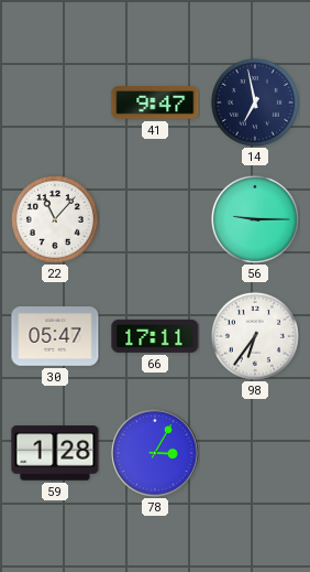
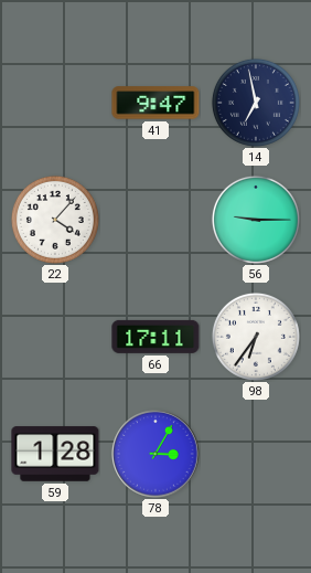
22: 11:07 -> 4:07
30: 05:47 -> none
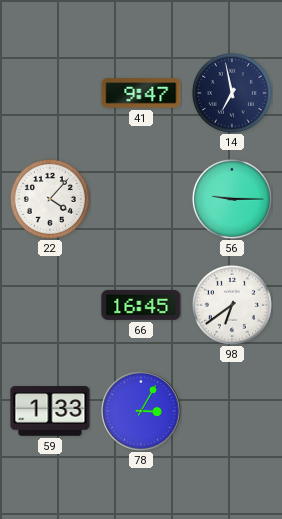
66: 17:11 -> 16:45
98: 6:36 -> 6:39
59: 1:28 -> 1:33
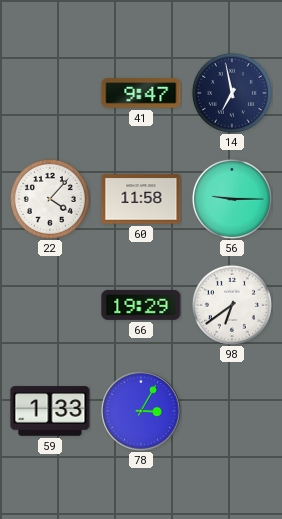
60: none -> 11:58
66: 16:45 -> 19:29
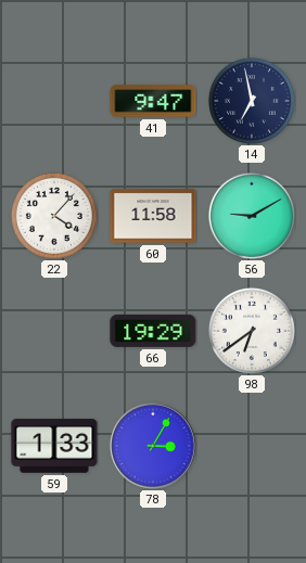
56: 9:15 -> 9:10
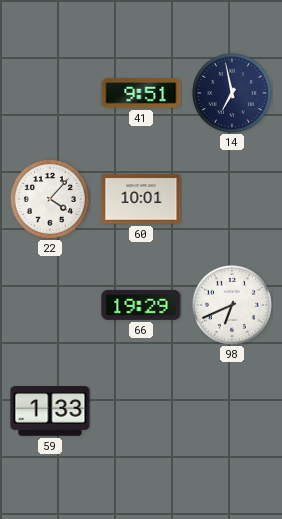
41: 9:47 -> 9:51
60: 11:58 -> 10:01
56: 9:10 -> none
98: 6:39 -> 6:41
78: 3:05 -> none
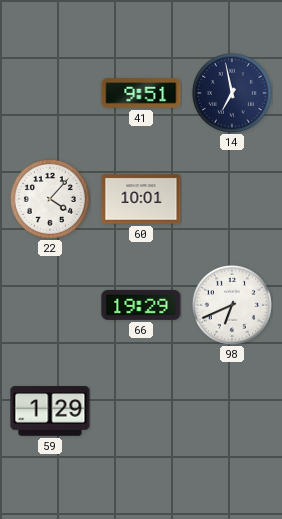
59: 1:33 -> 1:29
